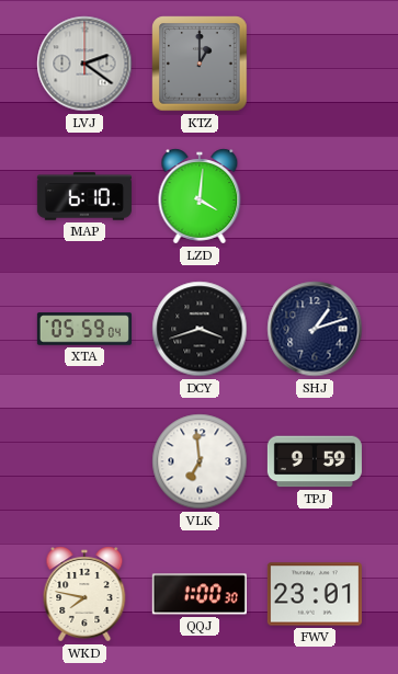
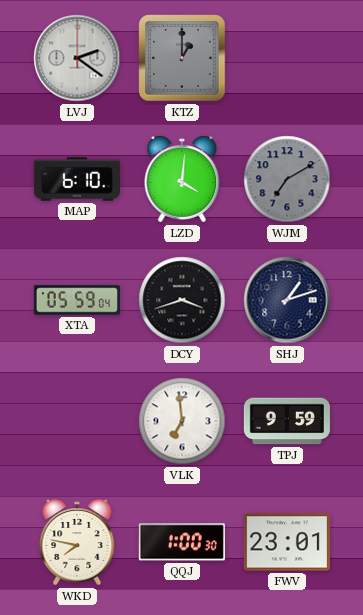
WJM: none -> 7:10
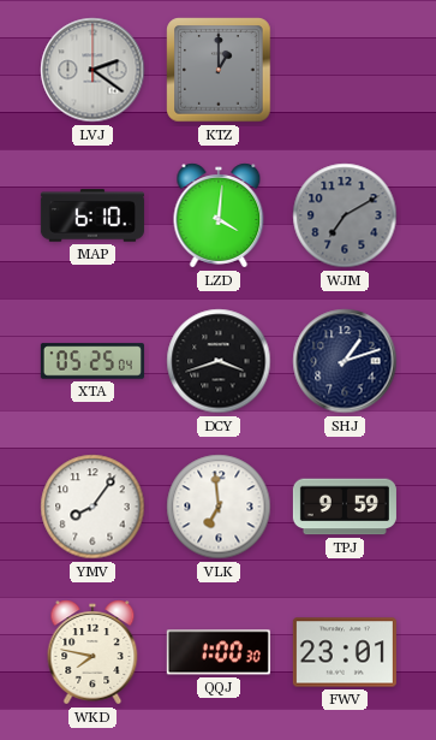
XTA: 05:59 -> 05:25
YMV: none -> 8:06
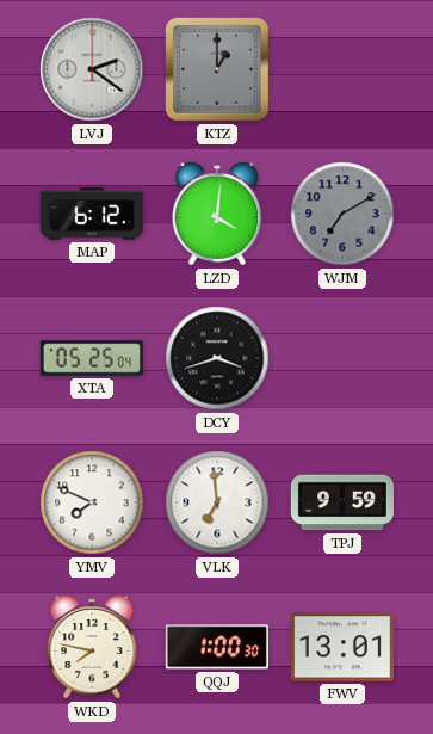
MAP: 6:10 -> 6:12
SHJ: 1:12 -> none
YMV: 8:06 -> 7:49
FWV: 23:01 -> 13:01
